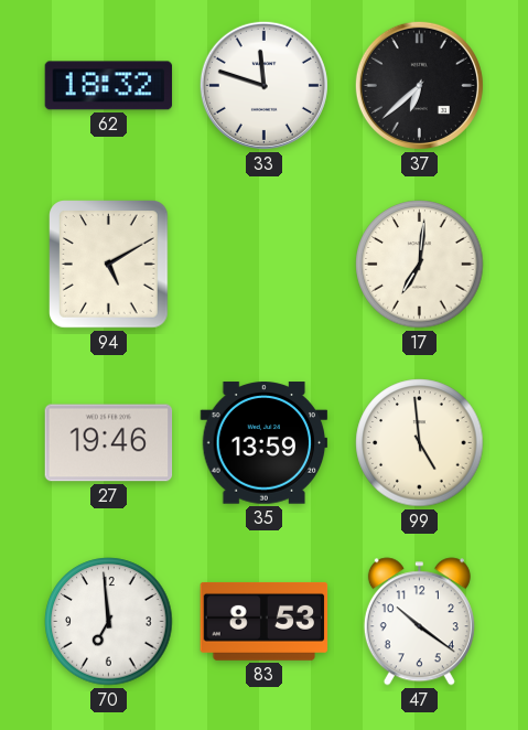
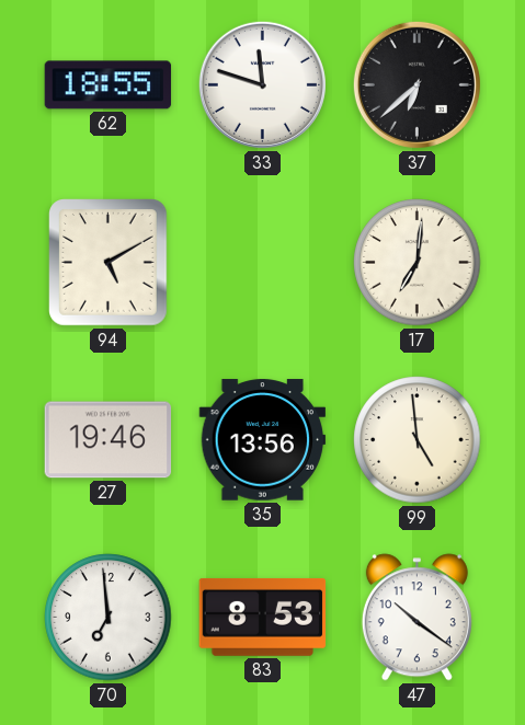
62: 18:32 -> 18:55
35: 13:59 -> 13:56
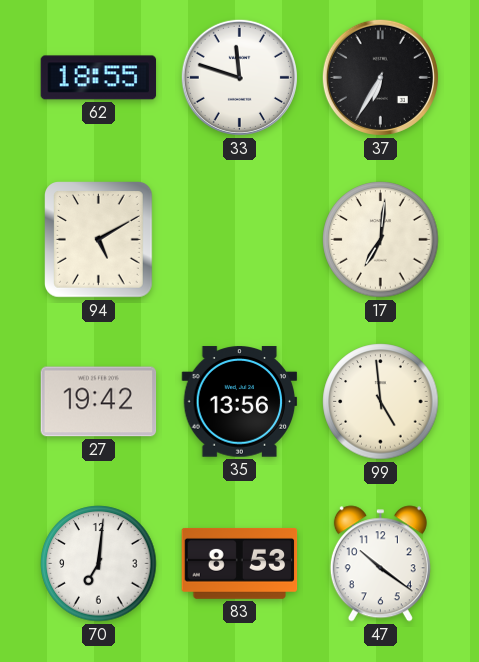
37: 6:38 -> 6:35
27: 19:46 -> 19:42
70: 6:59 -> 7:01
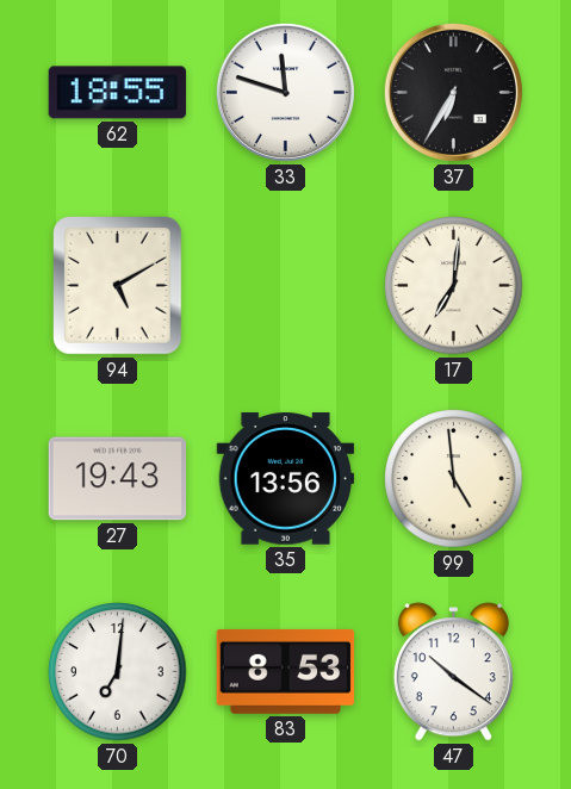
27: 19:42 -> 19:43
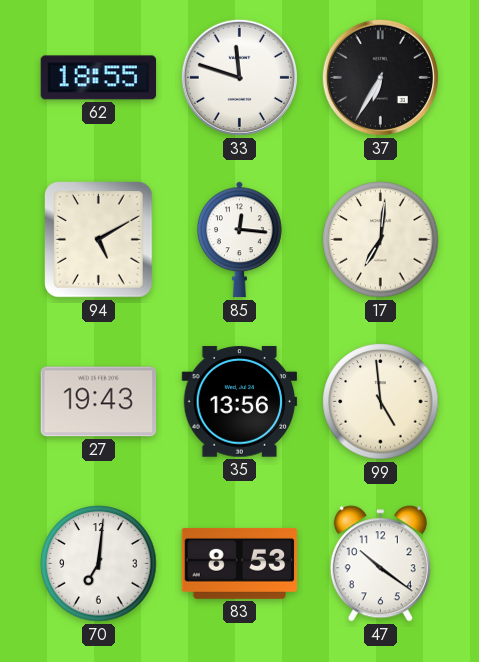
85: none -> 12:16
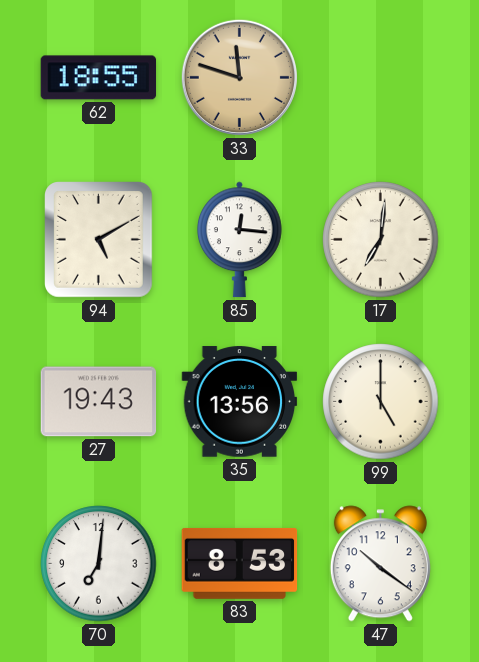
33 dial: white -> champagne
37: 6:35 -> none
99: 4:59 -> 5:00
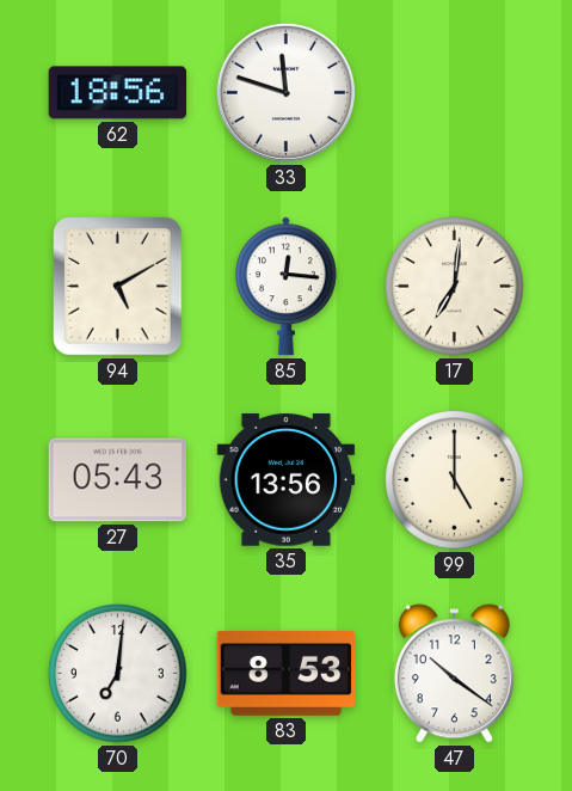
62: 18:55 -> 18:56
33 dial: champagne -> white
27: 19:43 -> 05:43
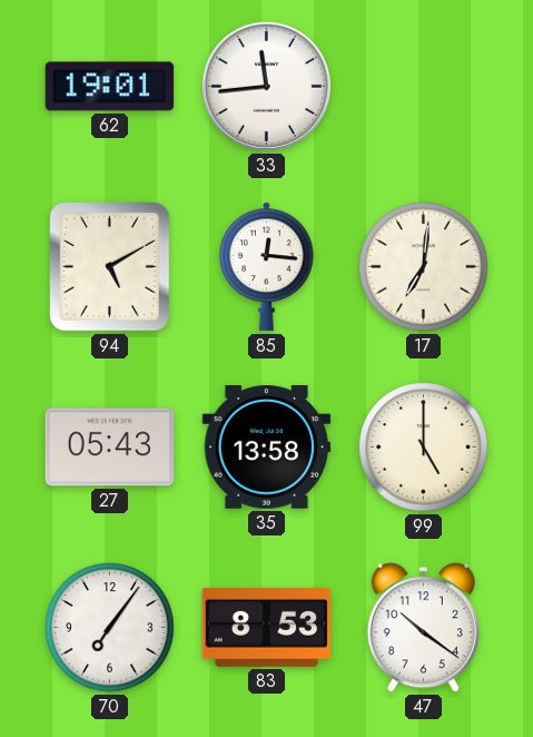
62: 18:56 -> 19:01
33: 11:48 -> 11:44
35: 13:56 -> 13:58
70: 7:01 -> 7:06
